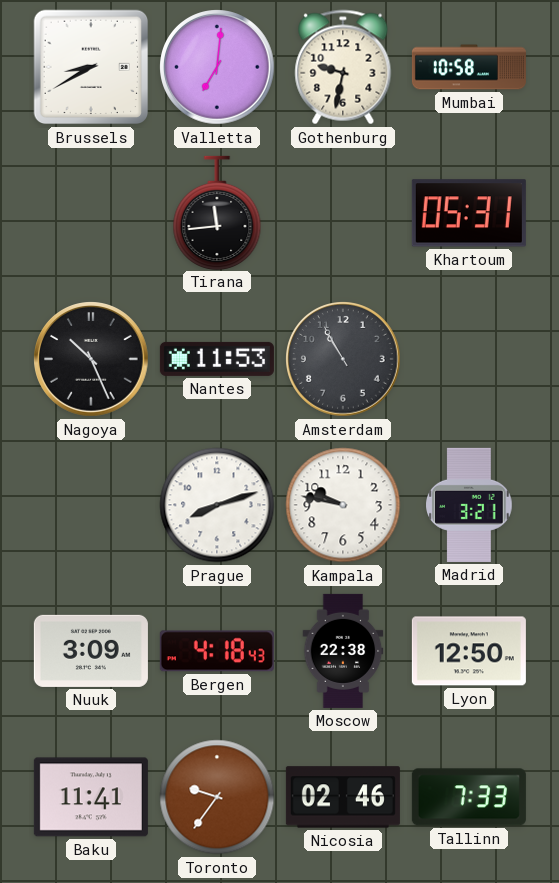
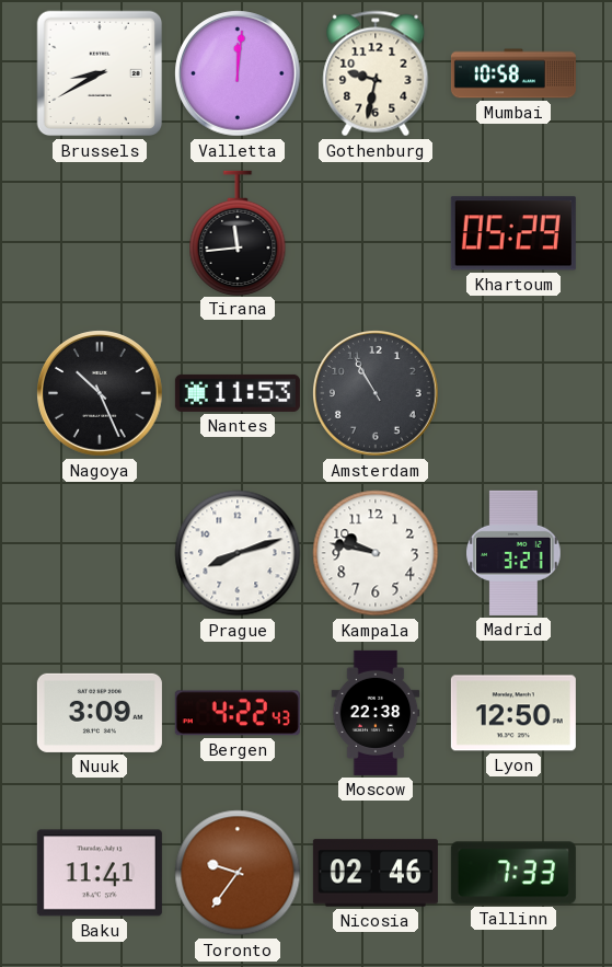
Valletta: 7:01 -> 12:01
Khartoum: 05:31 -> 05:29
Bergen: 4:18 -> 4:22
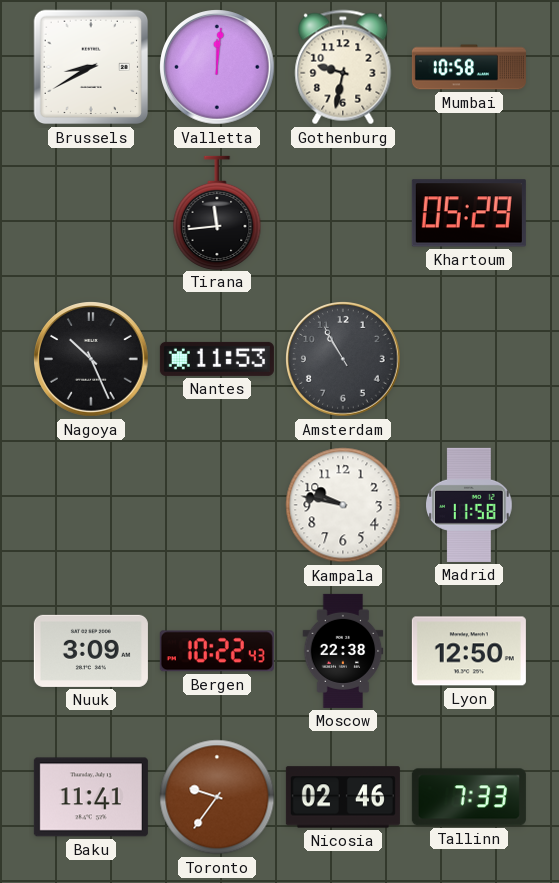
Prague: 8:12 -> none
Madrid: 3:21 -> 11:58
Bergen: 4:22 -> 10:22
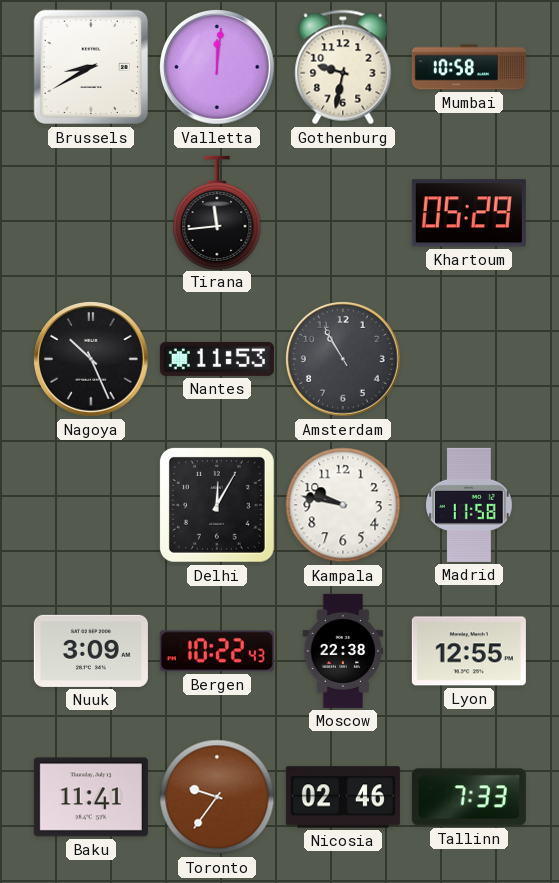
Delhi: none -> 12:05
Lyon: 12:50 -> 12:55
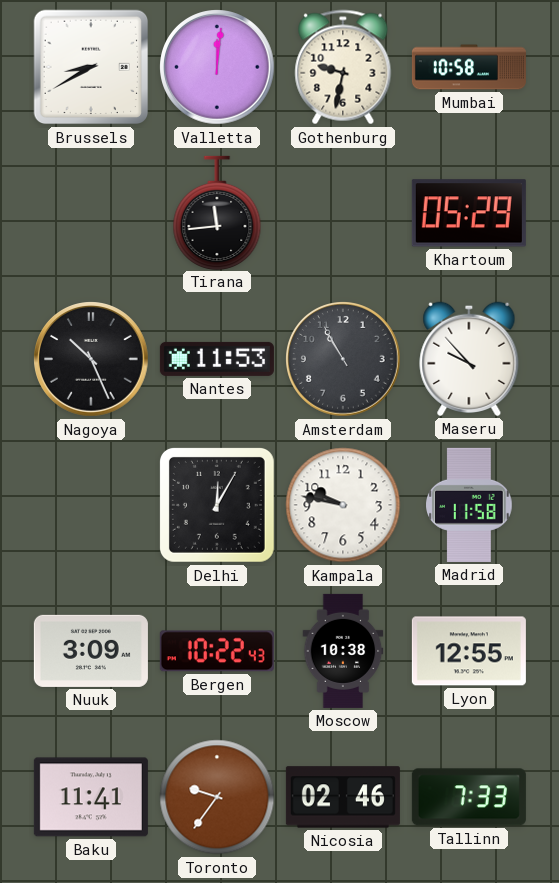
Maseru: none -> 9:53
Moscow: 22:38 -> 10:38
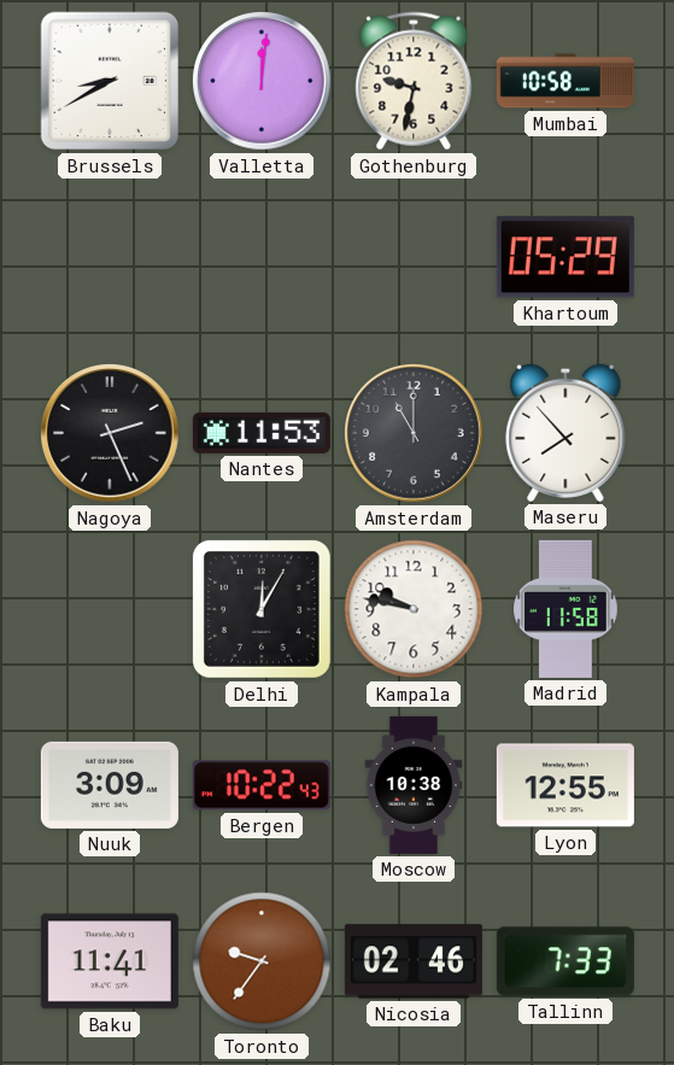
Tirana: 11:44 -> none
Nagoya: 10:26 -> 2:26
Amsterdam: 10:55 -> 11:00
Maseru: 9:53 -> 7:53
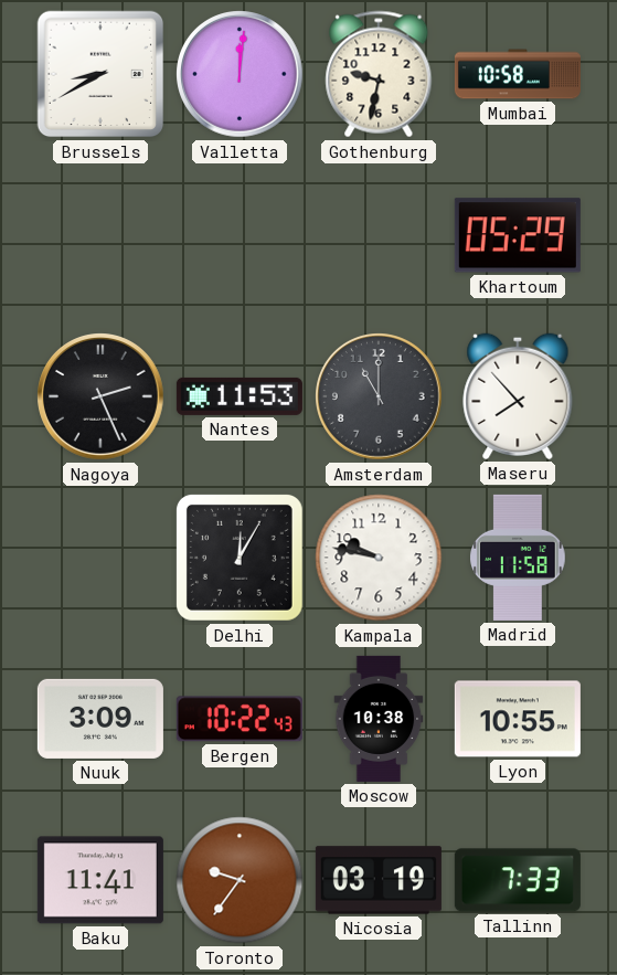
Lyon: 12:55 -> 10:55
Nicosia: 02:46 -> 03:19
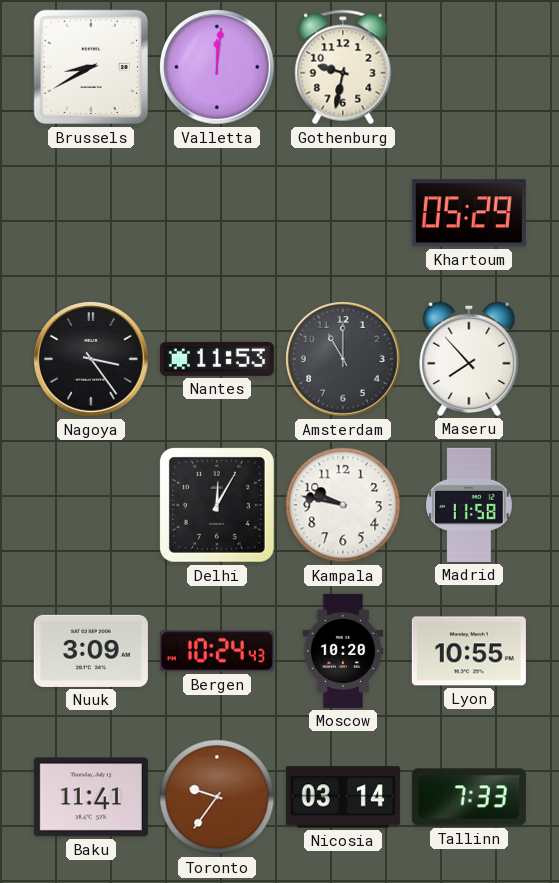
Mumbai: 10:58 -> none
Nagoya: 2:26 -> 3:24
Bergen: 10:22 -> 10:24
Moscow: 10:38 -> 10:20
Nicosia: 03:19 -> 03:14
